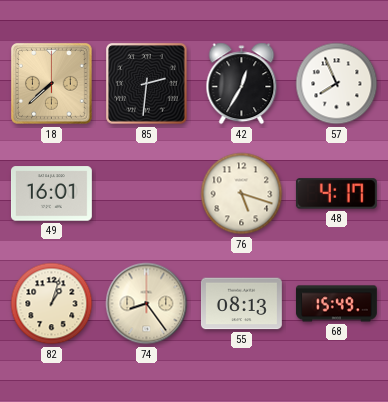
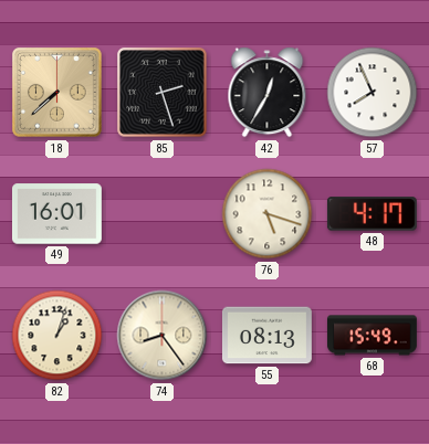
85: 2:31 -> 2:27
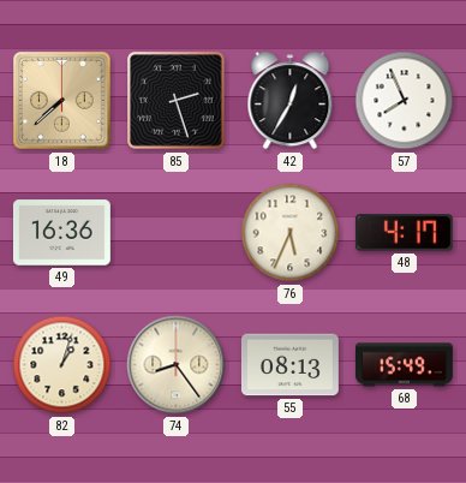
49: 16:01 -> 16:36
76: 5:18 -> 5:34
